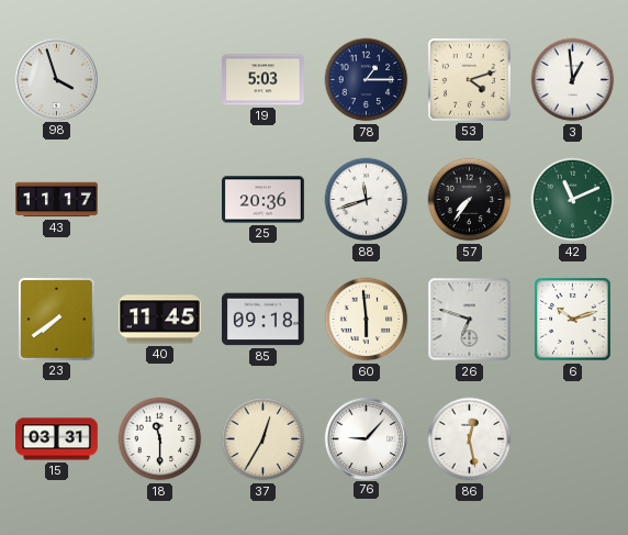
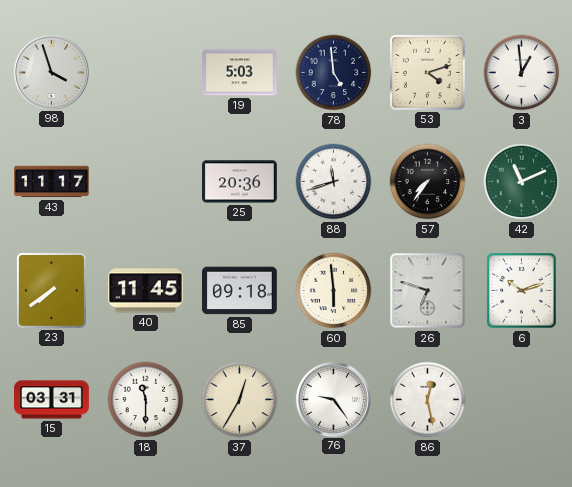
78: 1:15 -> 4:59
76: 9:07 -> 9:24
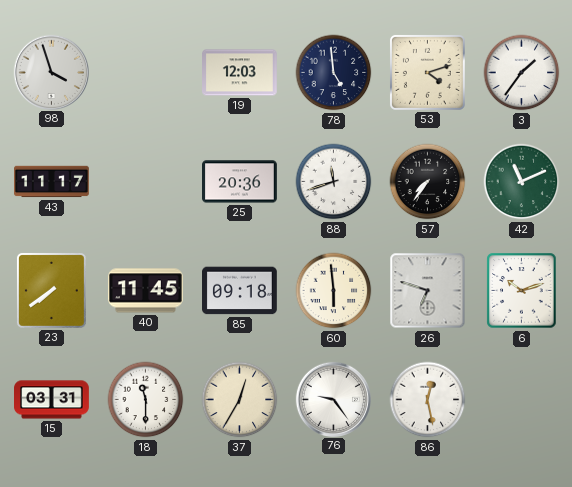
19: 5:03 -> 12:03
3: 12:59 -> 1:36
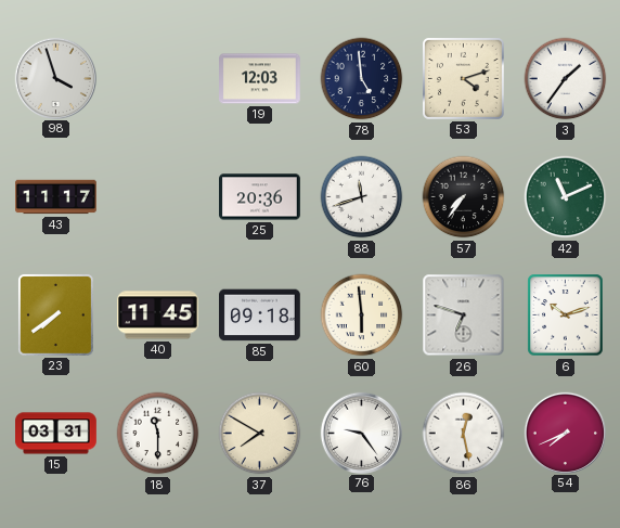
37: 12:35 -> 7:50
54: none -> 7:41
